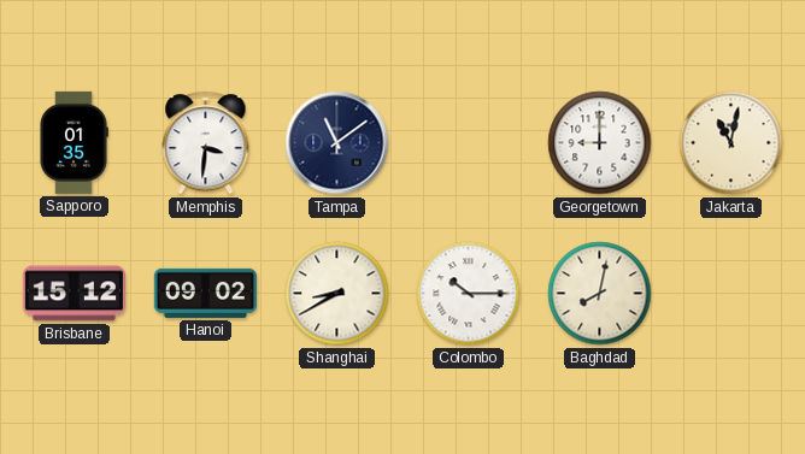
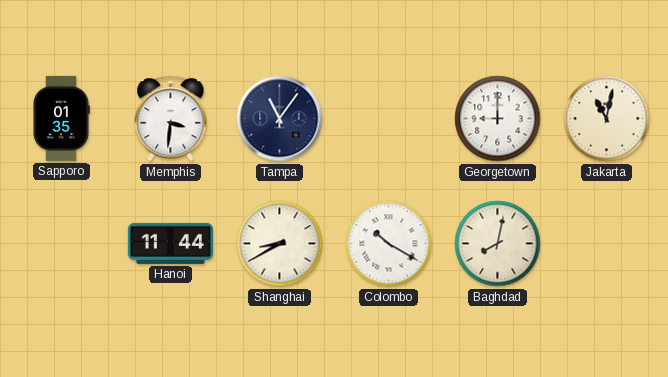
Tampa: 11:09 -> 11:06
Brisbane: 15:12 -> none
Hanoi: 09:02 -> 11:44
Colombo: 10:15 -> 10:20
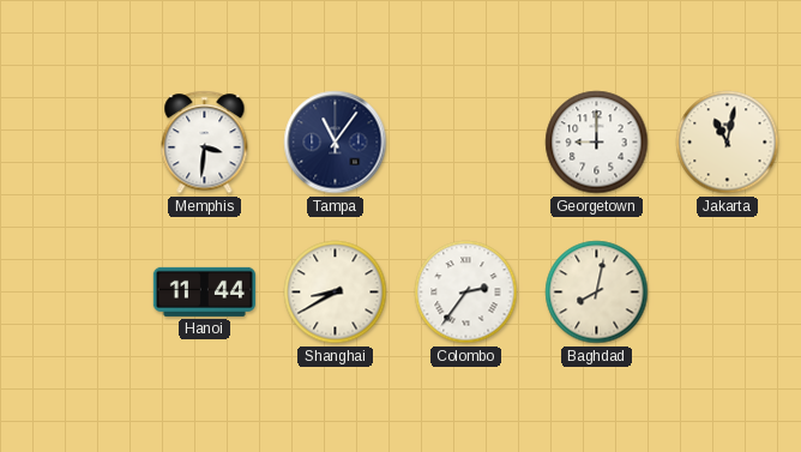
Sapporo: 01:35 -> none
Colombo: 10:20 -> 2:36
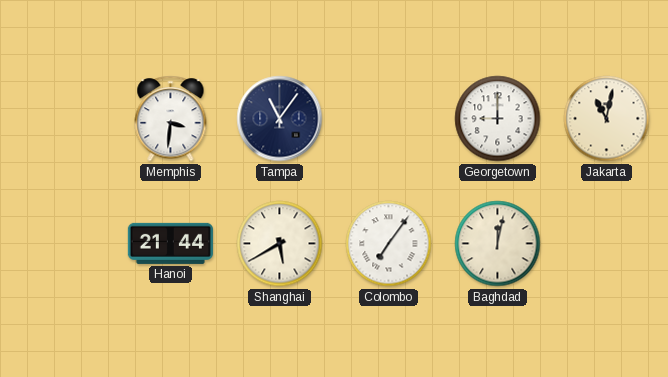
Hanoi: 11:44 -> 21:44
Shanghai: 8:40 -> 5:40
Colombo: 2:36 -> 7:06
Baghdad: 8:02 -> 12:02
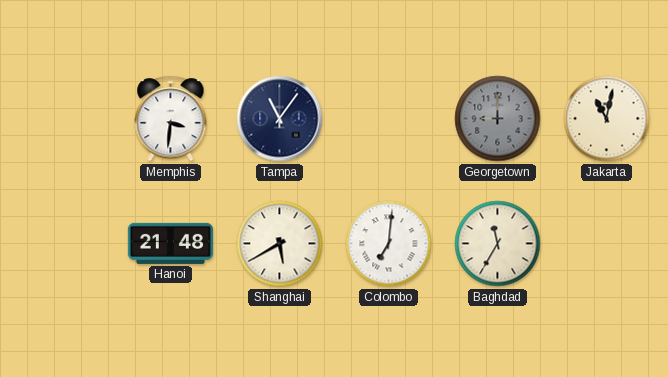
Georgetown dial: white -> grey
Hanoi: 21:44 -> 21:48
Colombo: 7:06 -> 7:01
Baghdad: 12:02 -> 11:35
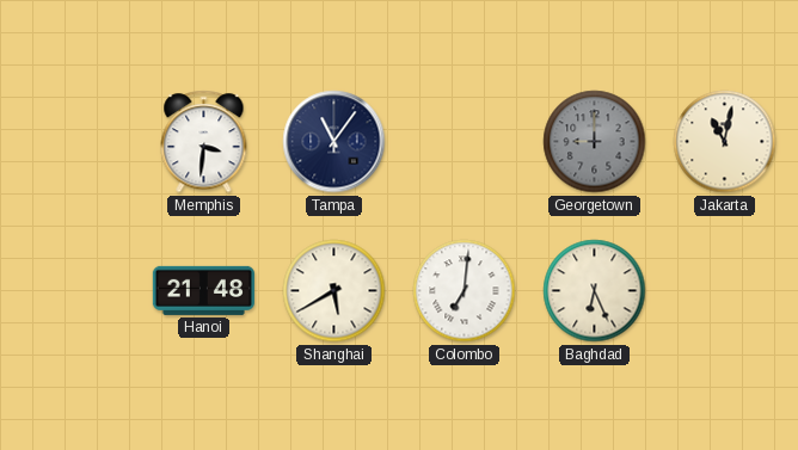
Baghdad: 11:35 -> 6:26
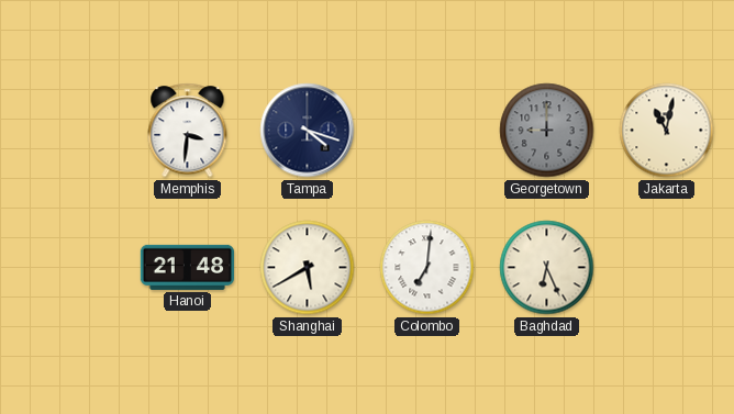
Tampa: 11:06 -> 4:18
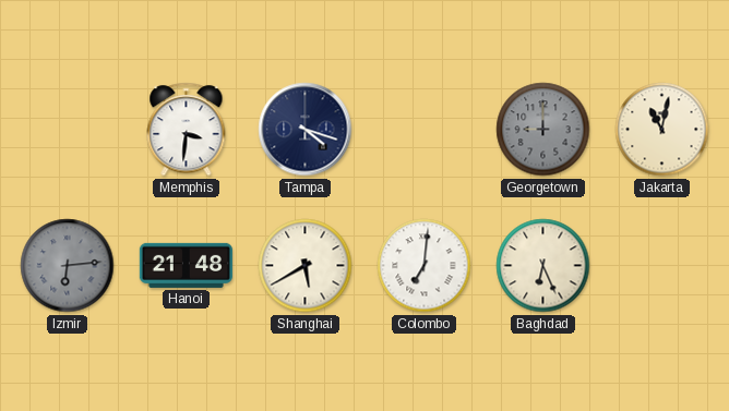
Izmir: none -> 6:14
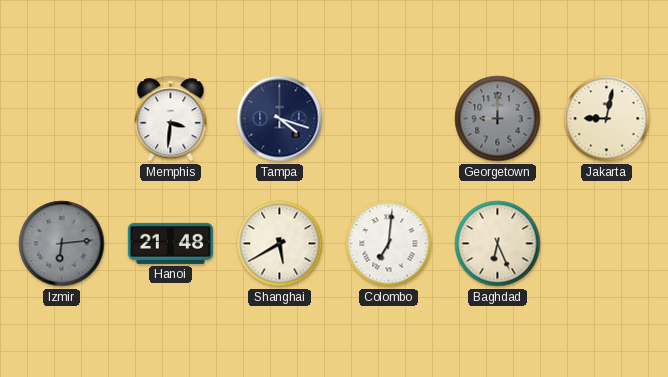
Jakarta: 11:02 -> 9:02
